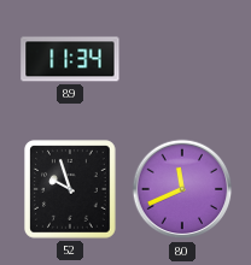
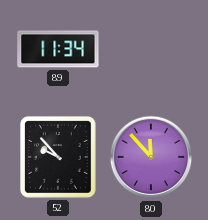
52: 9:57 -> 9:53
80: 11:41 -> 11:53
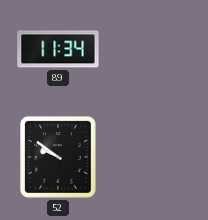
52: 9:53 -> 9:51
80: 11:53 -> none
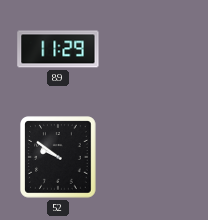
89: 11:34 -> 11:29
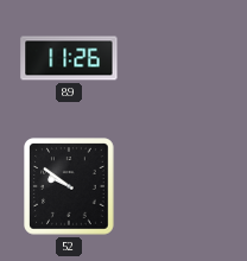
89: 11:29 -> 11:26
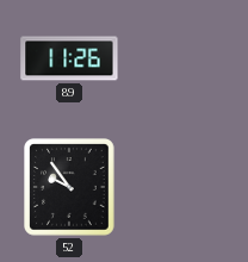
52: 9:51 -> 9:54
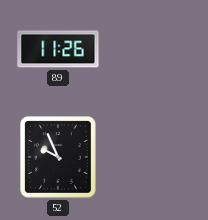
52: 9:54 -> 9:56
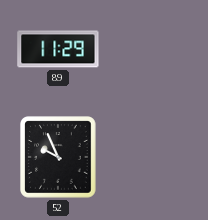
89: 11:26 -> 11:29
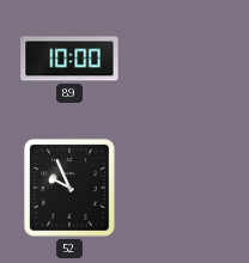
89: 11:29 -> 10:00
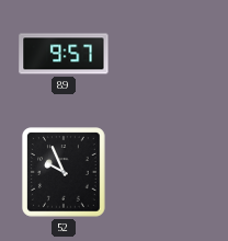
89: 10:00 -> 9:57
